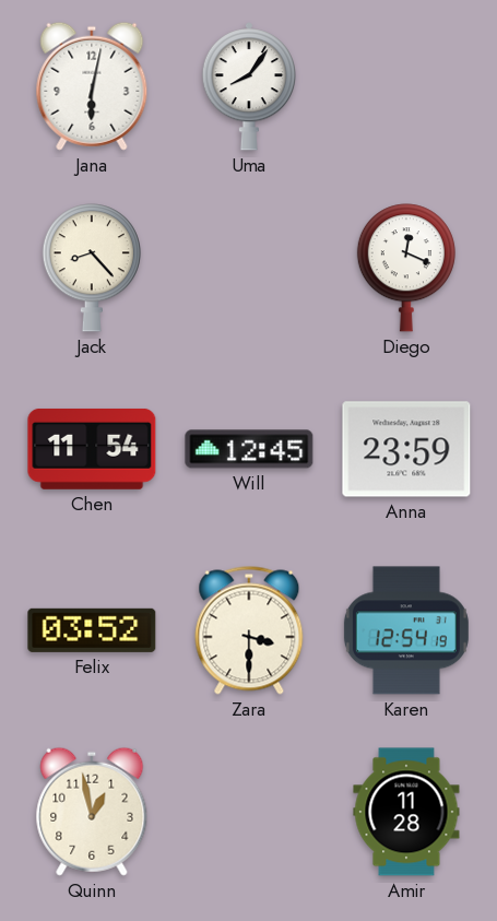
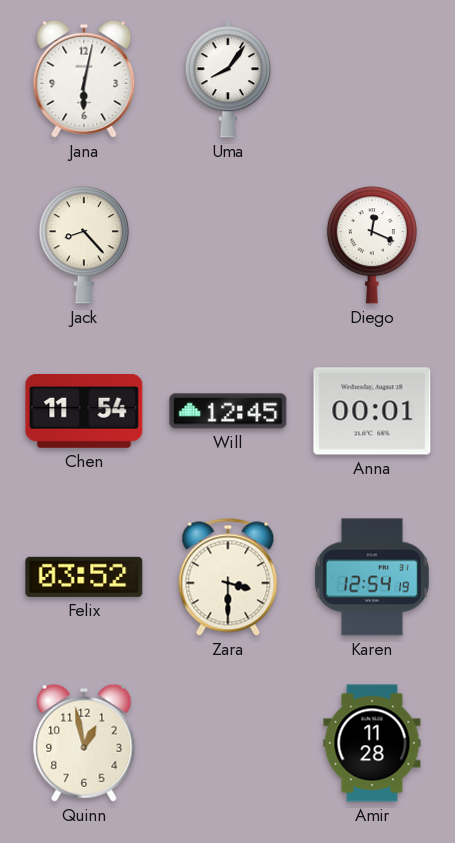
Anna: 23:59 -> 00:01
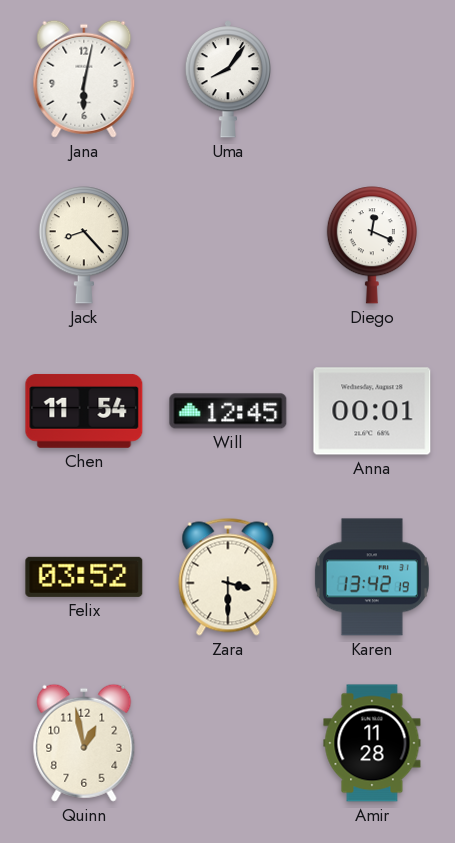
Karen: 12:54 -> 13:42
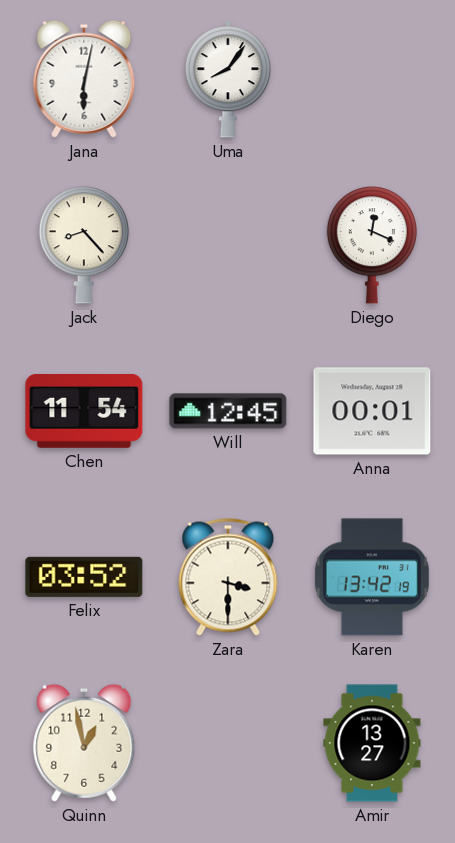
Amir: 11:28 -> 13:27
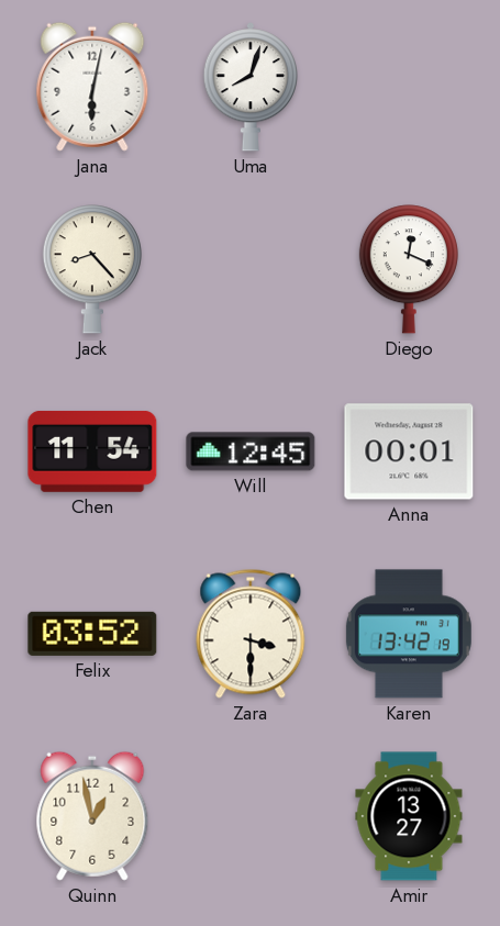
Uma: 8:06 -> 8:03
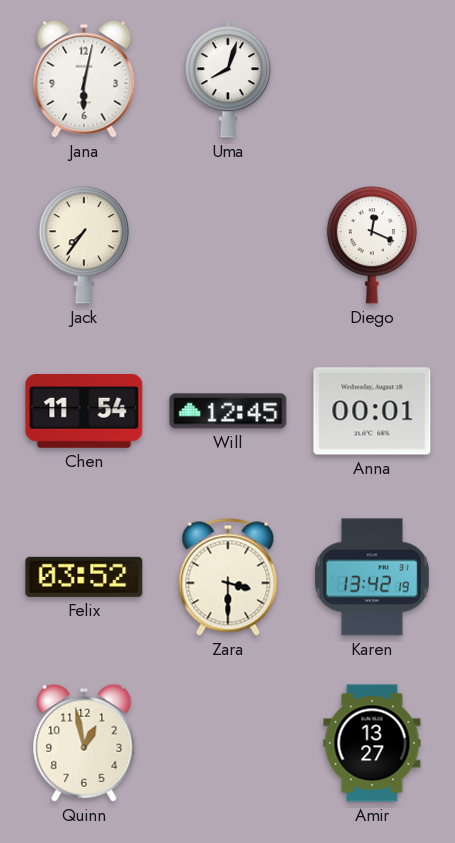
Jack: 8:23 -> 7:36
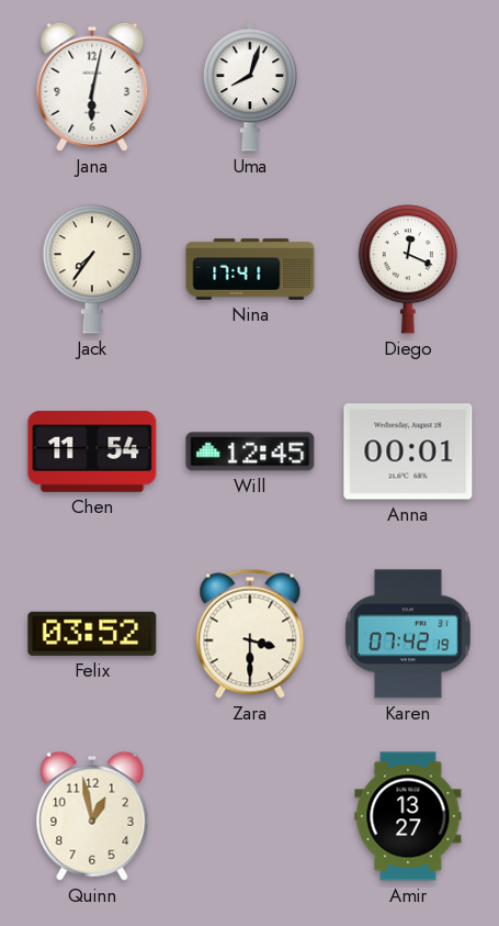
Nina: none -> 17:41
Karen: 13:42 -> 07:42
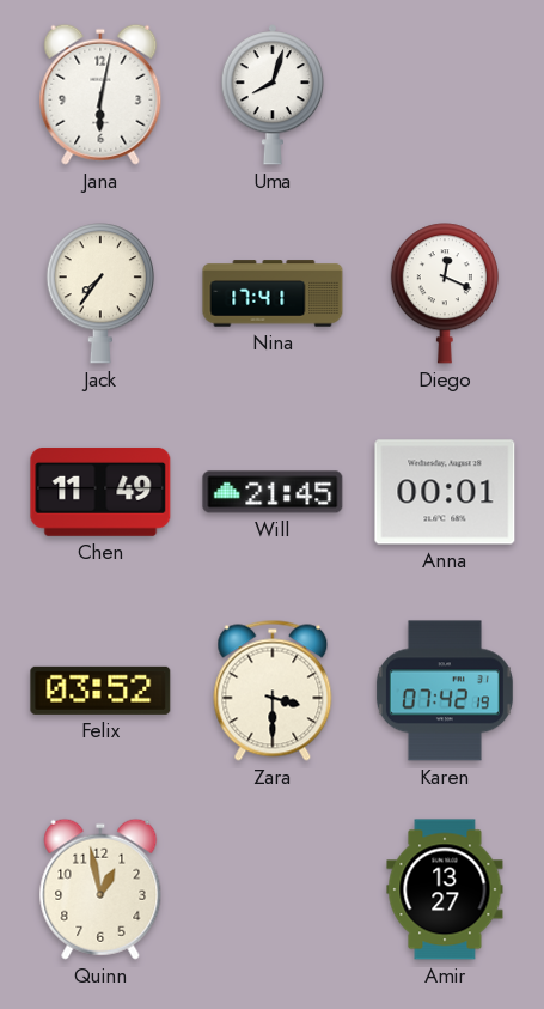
Chen: 11:54 -> 11:49
Will: 12:45 -> 21:45
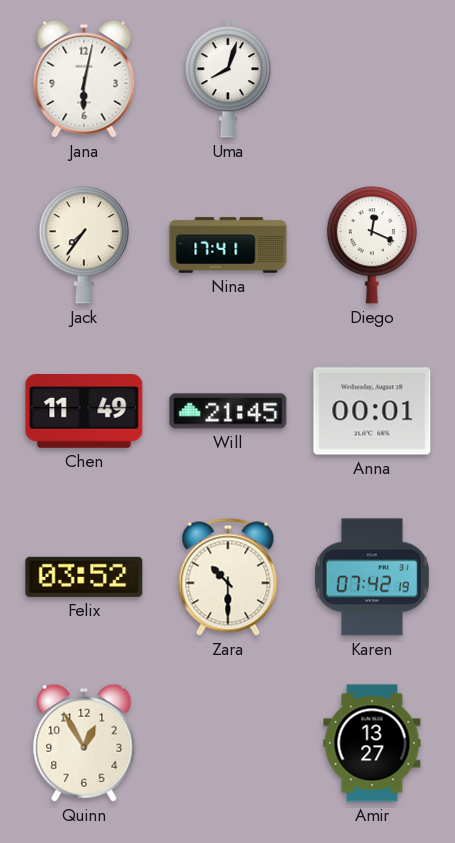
Zara: 3:30 -> 10:30
Quinn: 12:58 -> 12:55
